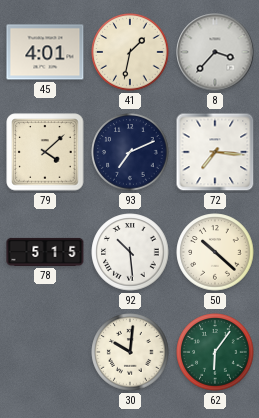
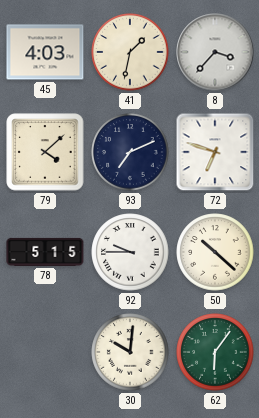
45: 4:01 -> 4:03
72: 7:16 -> 6:48
92: 10:29 -> 9:45
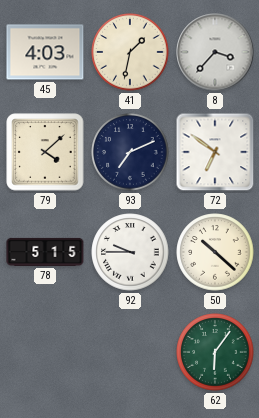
72: 6:48 -> 6:51
30: 10:01 -> none
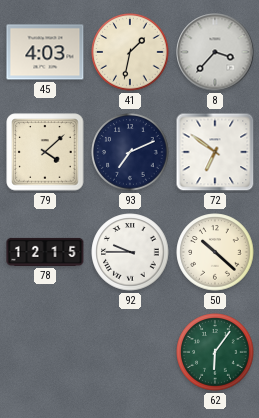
78: 5:15 -> 12:15
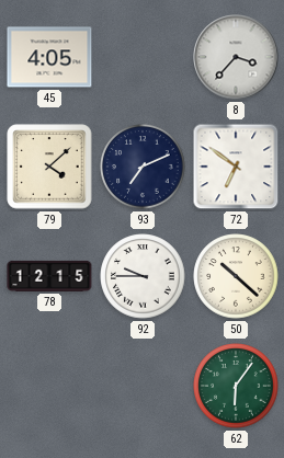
45: 4:03 -> 4:05
41: 1:32 -> none
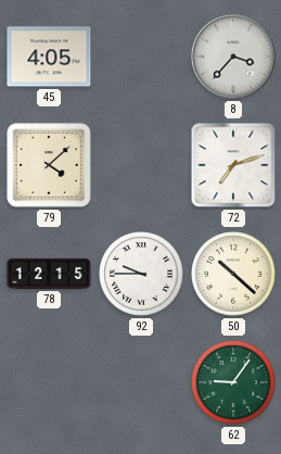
93: 7:11 -> none
72: 6:51 -> 7:12
62: 6:06 -> 9:06
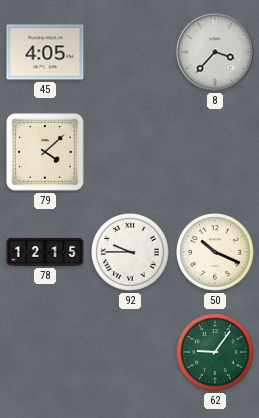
72: 7:12 -> none
50: 10:22 -> 10:19
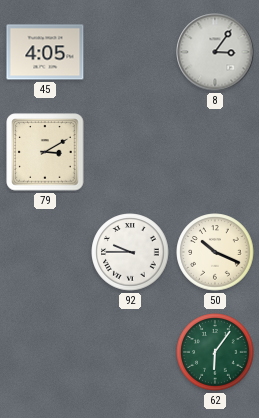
8: 3:37 -> 3:06
79: 4:08 -> 3:10
78: 12:15 -> none
62: 9:06 -> 6:06
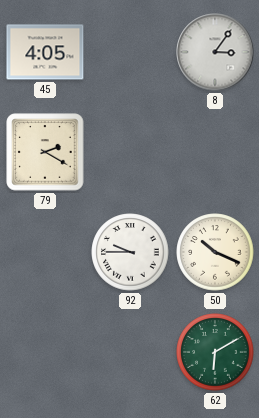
79: 3:10 -> 2:20
62: 6:06 -> 6:10
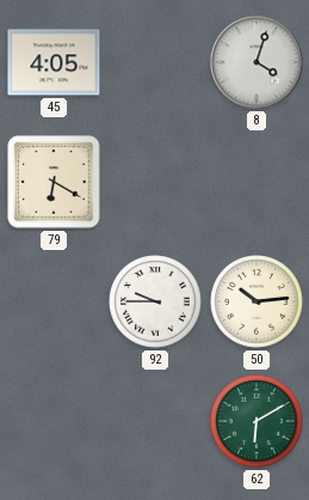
8: 3:06 -> 4:03
79: 2:20 -> 6:20
50: 10:19 -> 10:14
